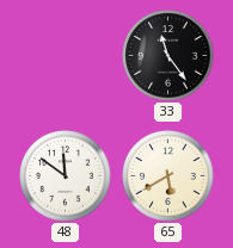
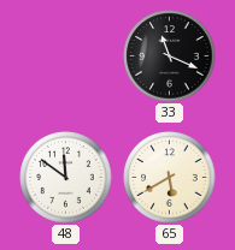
33: 11:24 -> 11:19
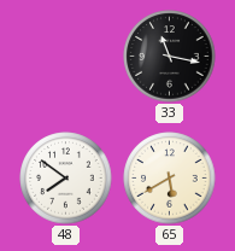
33: 11:19 -> 11:17
48: 11:51 -> 7:51
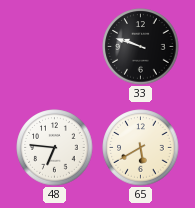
33: 11:17 -> 9:48
48: 7:51 -> 6:46
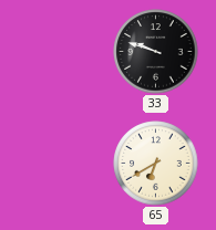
48: 6:46 -> none
65: 5:40 -> 6:40
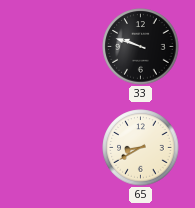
65: 6:40 -> 8:40
